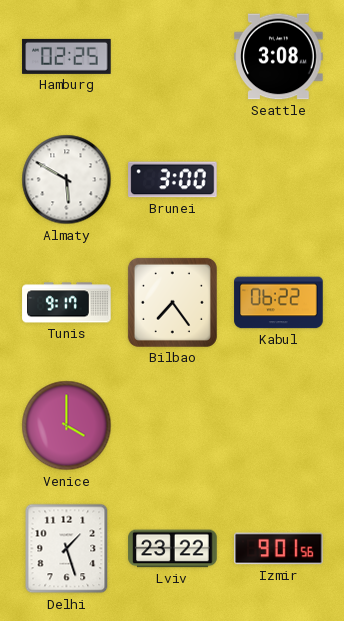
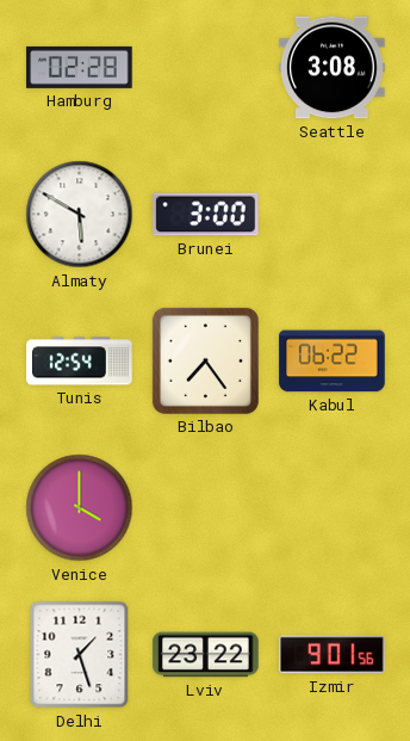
Hamburg: 02:25 -> 02:28
Tunis: 9:17 -> 12:54
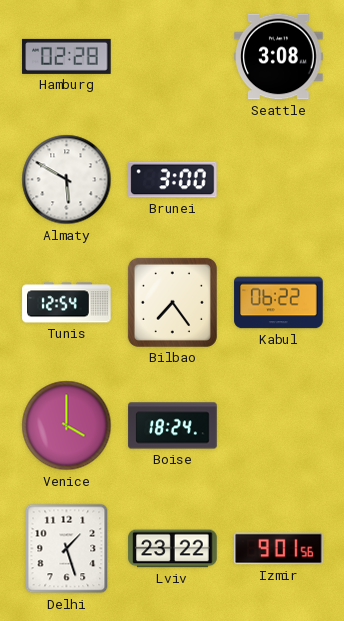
Boise: none -> 18:24
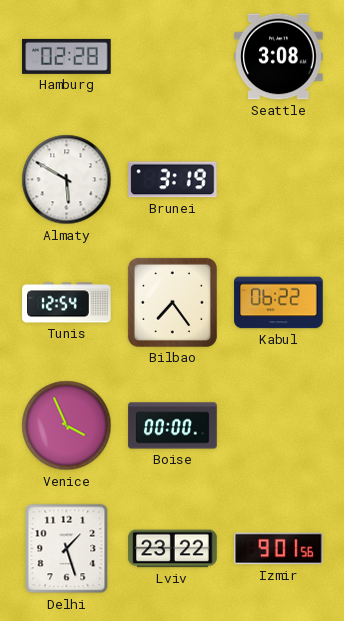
Brunei: 3:00 -> 3:19
Venice: 4:00 -> 3:56
Boise: 18:24 -> 00:00
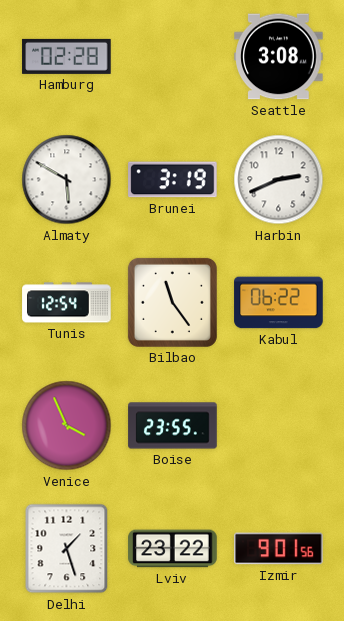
Harbin: none -> 2:41
Bilbao: 7:24 -> 11:24
Boise: 00:00 -> 23:55
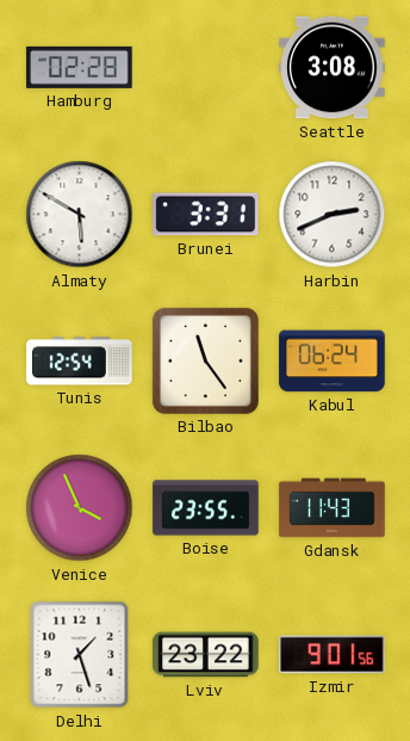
Brunei: 3:19 -> 3:31
Kabul: 06:22 -> 06:24
Gdansk: none -> 11:43
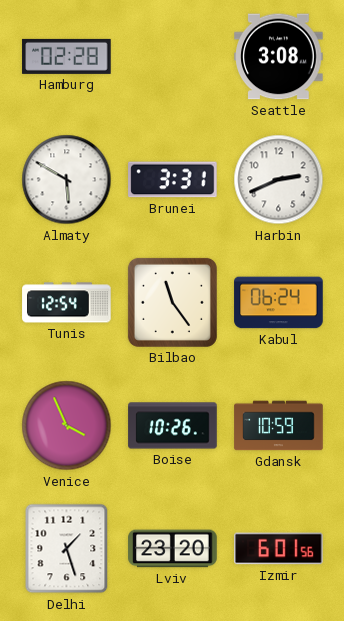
Boise: 23:55 -> 10:26
Gdansk: 11:43 -> 10:59
Lviv: 23:22 -> 23:20
Izmir: 9:01 -> 6:01
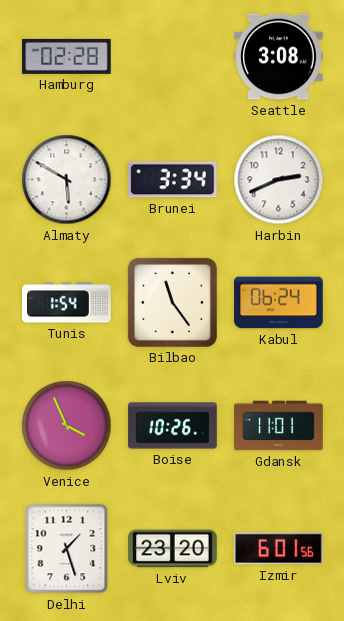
Brunei: 3:31 -> 3:34
Tunis: 12:54 -> 1:54
Gdansk: 10:59 -> 11:01
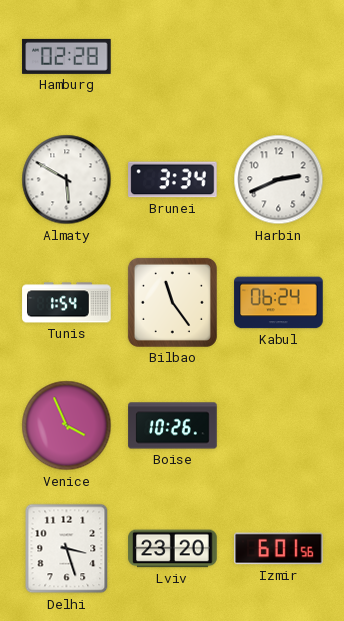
Seattle: 3:08 -> none
Gdansk: 11:01 -> none
Delhi: 1:27 -> 3:27
